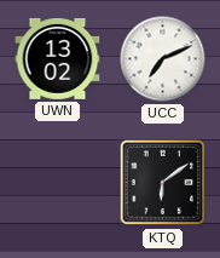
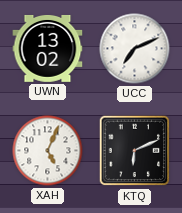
XAH: none -> 5:04
KTQ: 6:09 -> 6:11
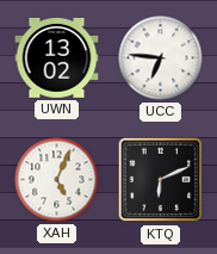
UCC: 7:11 -> 6:46
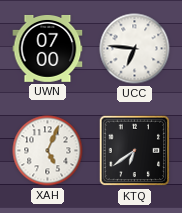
UWN: 13:02 -> 07:00
KTQ: 6:11 -> 6:39
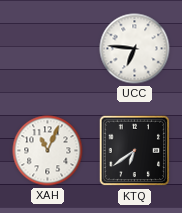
UWN: 07:00 -> none
XAH: 5:04 -> 11:04
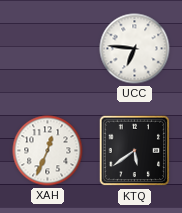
XAH: 11:04 -> 12:34
KTQ: 6:39 -> 5:39
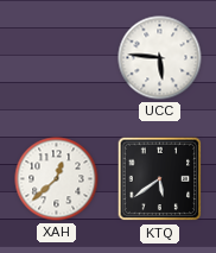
UCC: 6:46 -> 5:46
XAH: 12:34 -> 12:38
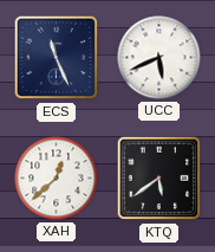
ECS: none -> 11:26
UCC: 5:46 -> 5:41
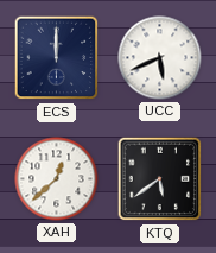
ECS: 11:26 -> 12:00
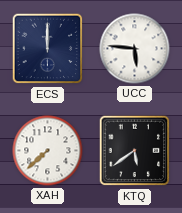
UCC: 5:41 -> 5:46
XAH: 12:38 -> 7:38
